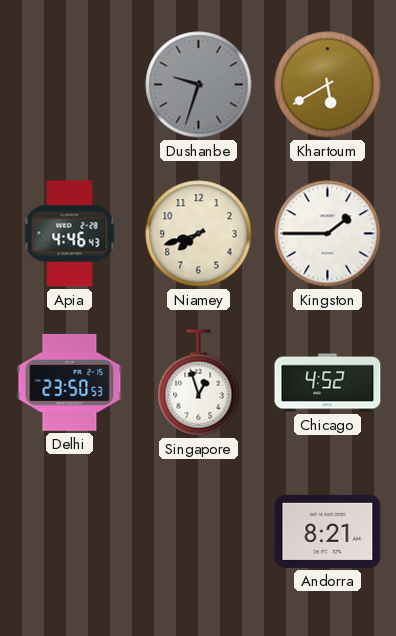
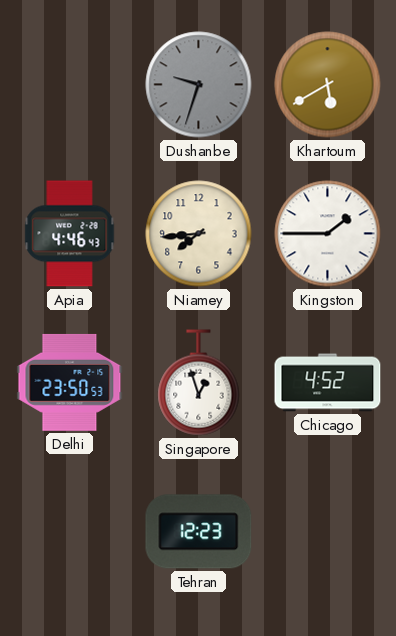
Niamey: 7:42 -> 7:44
Tehran: none -> 12:23
Andorra: 8:21 -> none
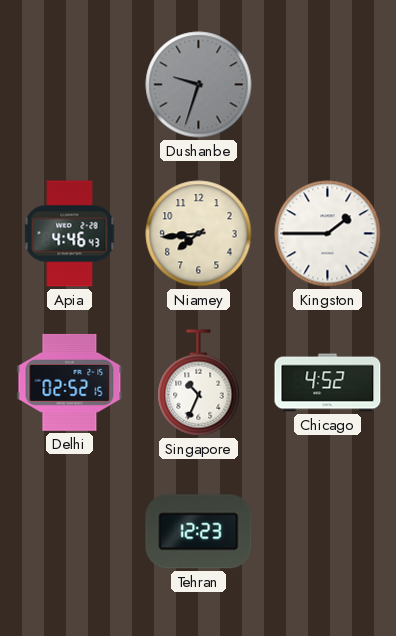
Khartoum: 5:40 -> none
Delhi: 23:50 -> 02:52
Singapore: 12:57 -> 10:34
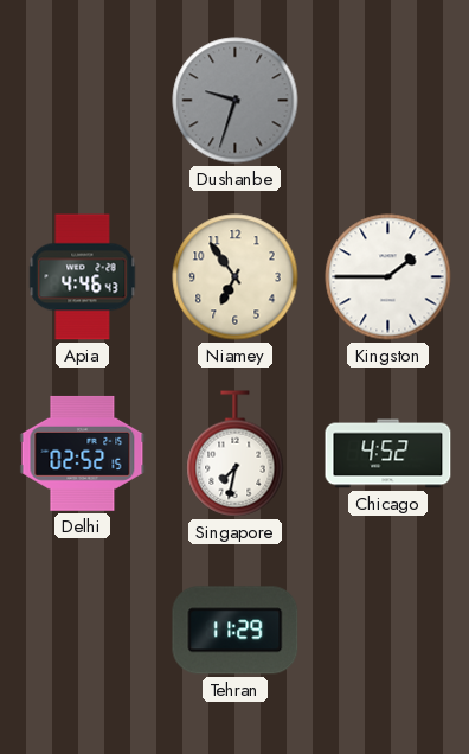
Niamey: 7:44 -> 6:54
Singapore: 10:34 -> 7:32
Tehran: 12:23 -> 11:29
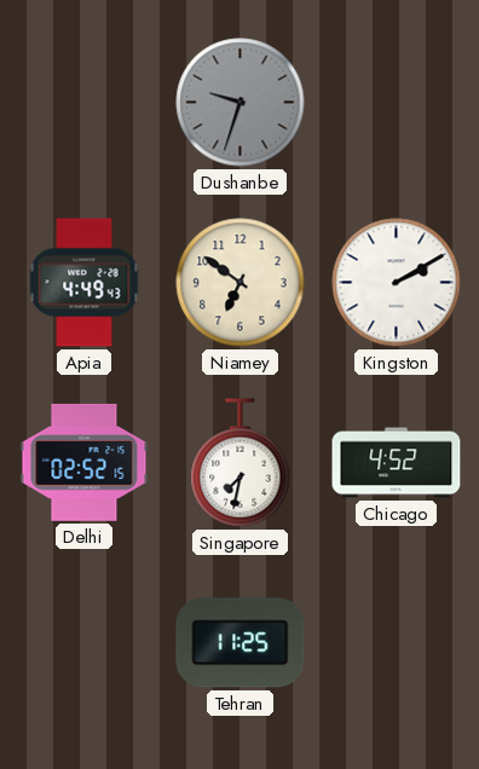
Apia: 4:46 -> 4:49
Niamey: 6:54 -> 6:51
Kingston: 1:45 -> 2:10
Tehran: 11:29 -> 11:25
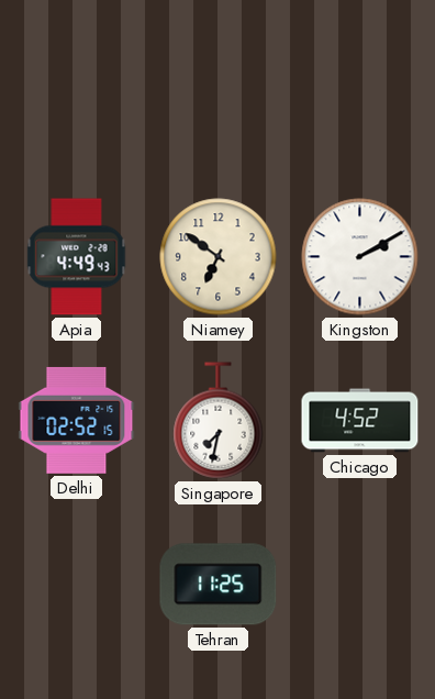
Dushanbe: 9:33 -> none
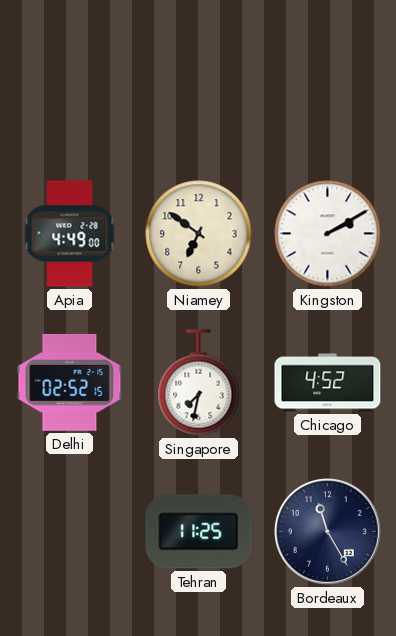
Apia: 4:49:43 -> 4:49:00
Bordeaux: none -> 11:25
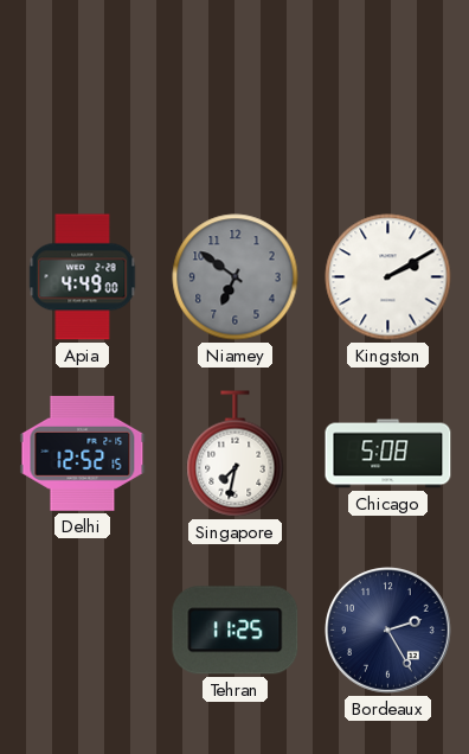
Niamey dial: cream -> grey
Delhi: 02:52 -> 12:52
Chicago: 4:52 -> 5:08
Bordeaux: 11:25 -> 2:25
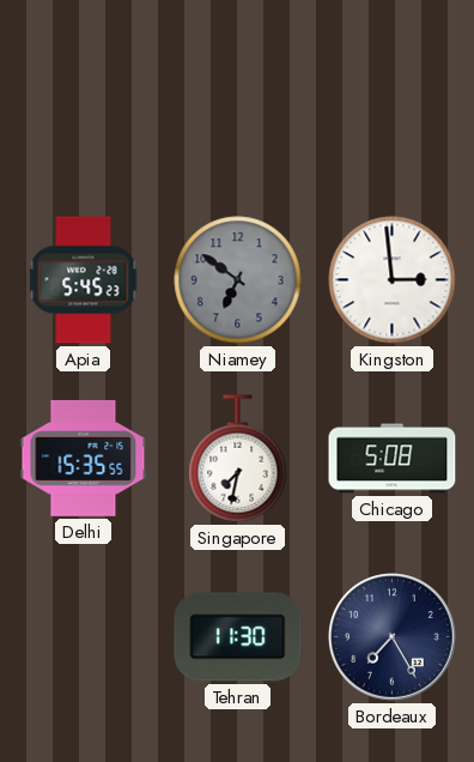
Apia: 4:49 -> 5:45
Kingston: 2:10 -> 2:59
Delhi: 12:52 -> 15:35
Tehran: 11:25 -> 11:30
Bordeaux: 2:25 -> 7:25
